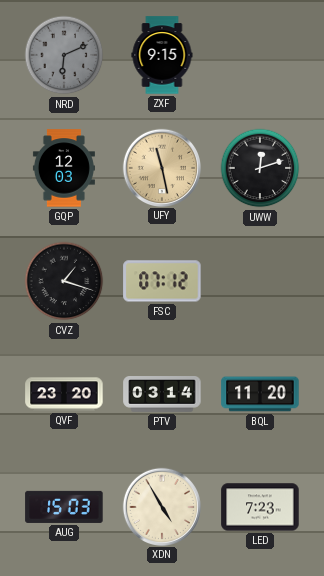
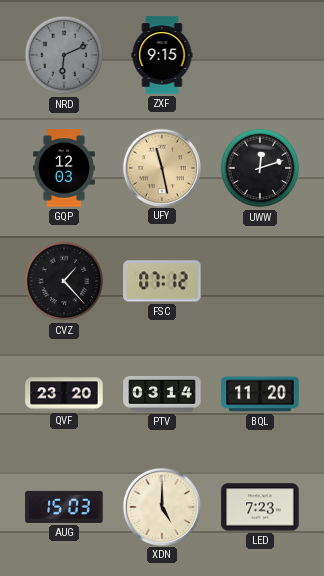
CVZ: 1:18 -> 1:23
XDN: 4:55 -> 5:00
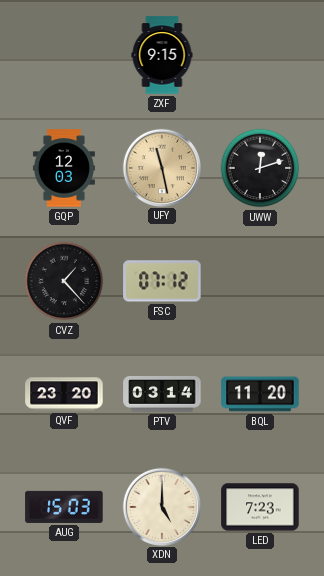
NRD: 6:11 -> none
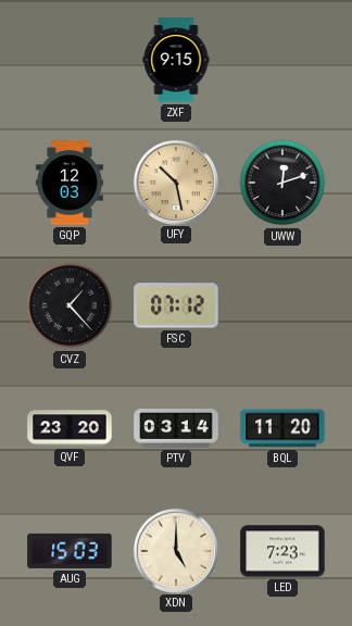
UFY: 11:28 -> 10:28
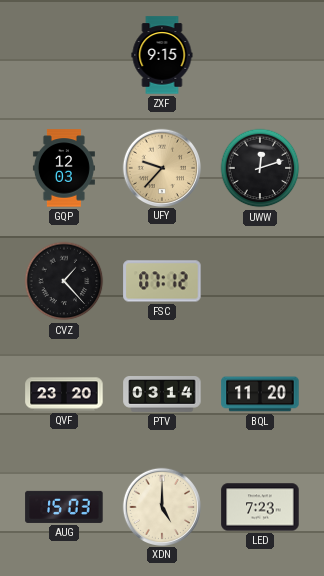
UFY: 10:28 -> 9:37
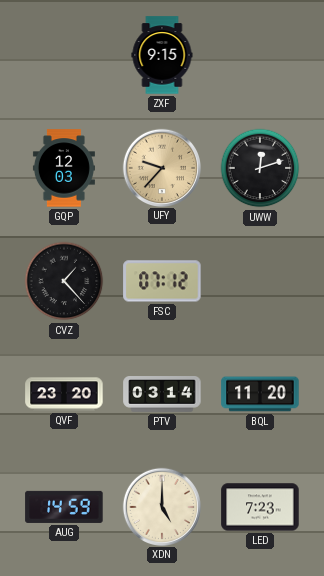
AUG: 15:03 -> 14:59
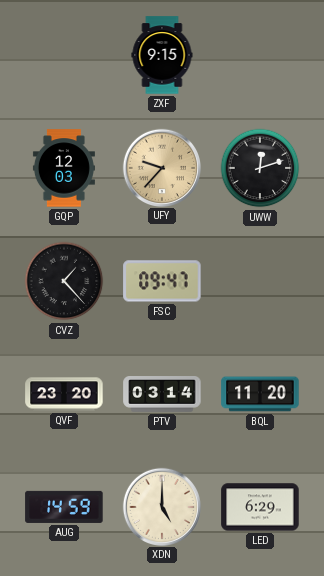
FSC: 07:12 -> 09:47
LED: 7:23 -> 6:29
